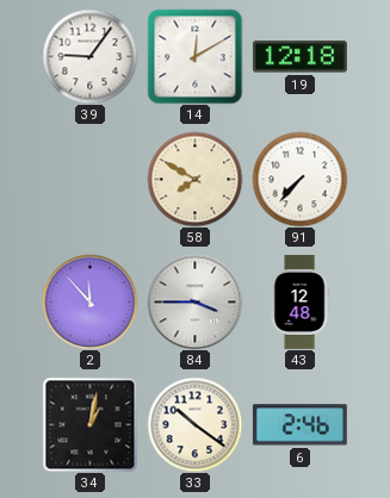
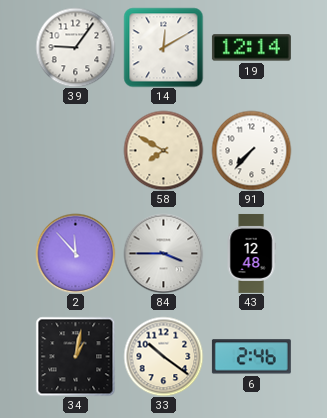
19: 12:18 -> 12:14
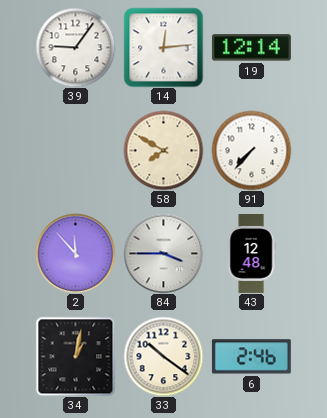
14: 12:10 -> 12:14
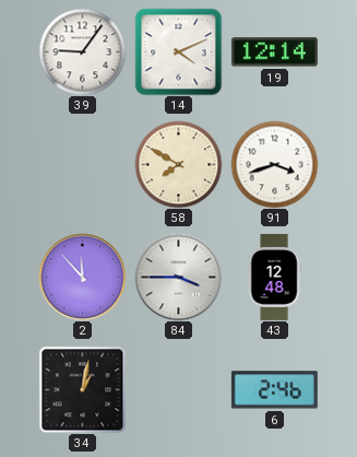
14: 12:14 -> 4:11
91: 7:37 -> 3:42
33: 10:21 -> none
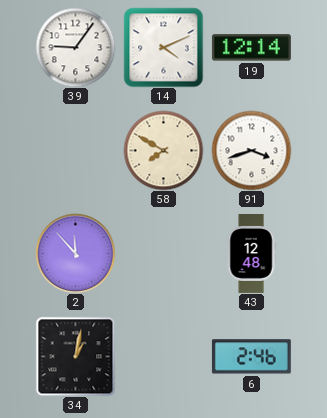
84: 3:45 -> none
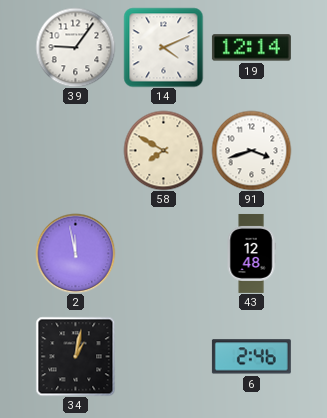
2: 11:53 -> 11:58
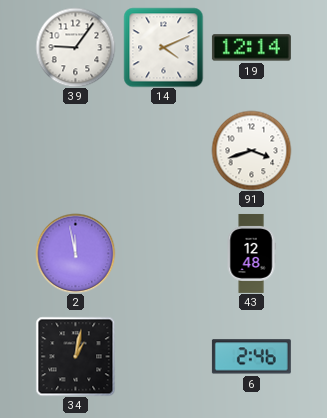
58: 7:50 -> none
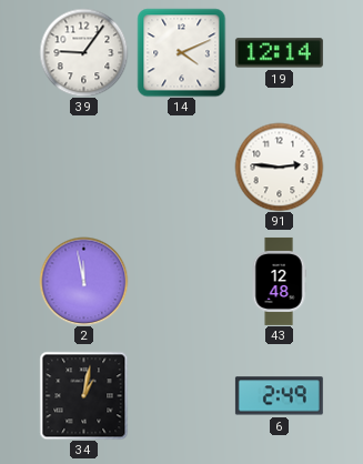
91: 3:42 -> 2:46
6: 2:46 -> 2:49
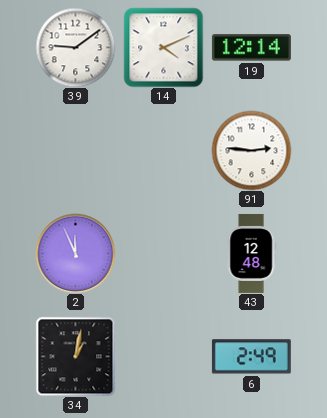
39: 9:06 -> 9:09
2: 11:58 -> 11:56
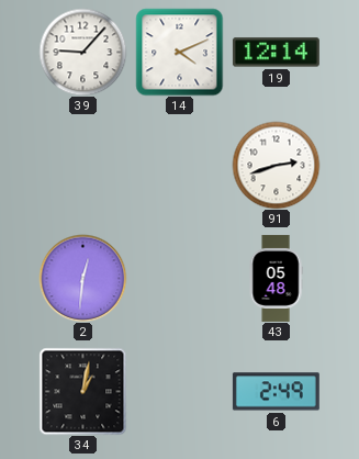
39: 9:09 -> 9:07
91: 2:46 -> 2:42
2: 11:56 -> 12:31
43: 12:48 -> 05:48
